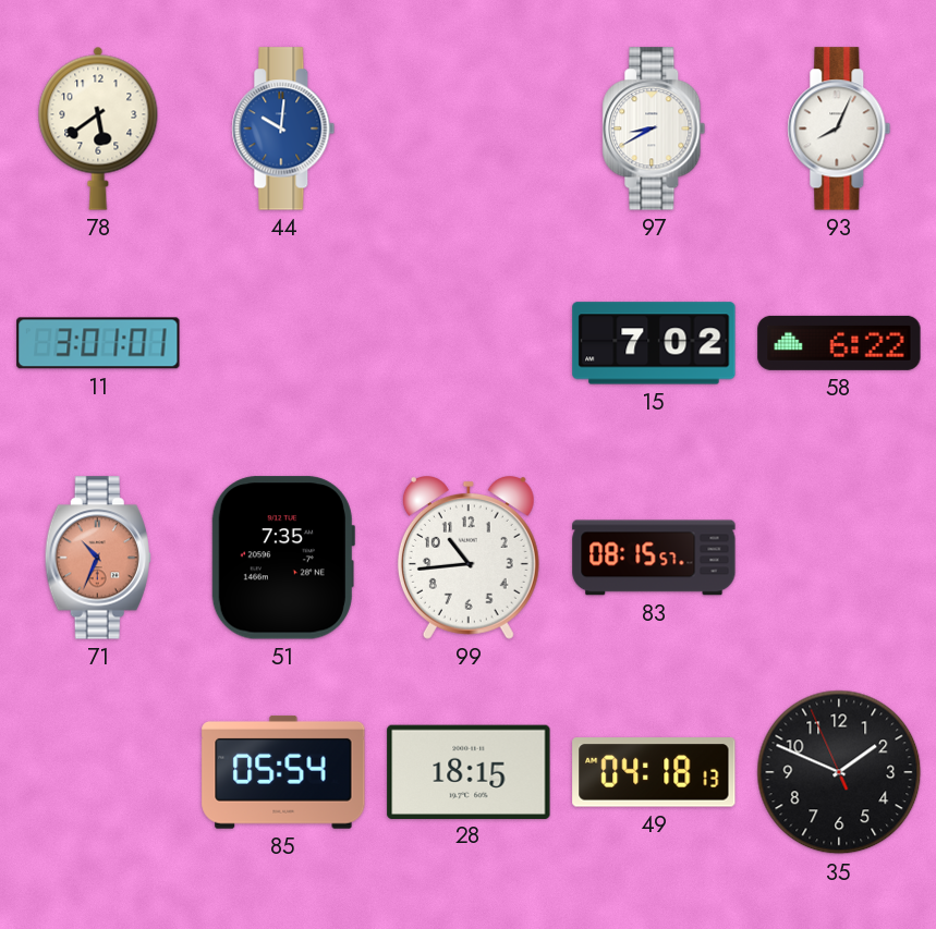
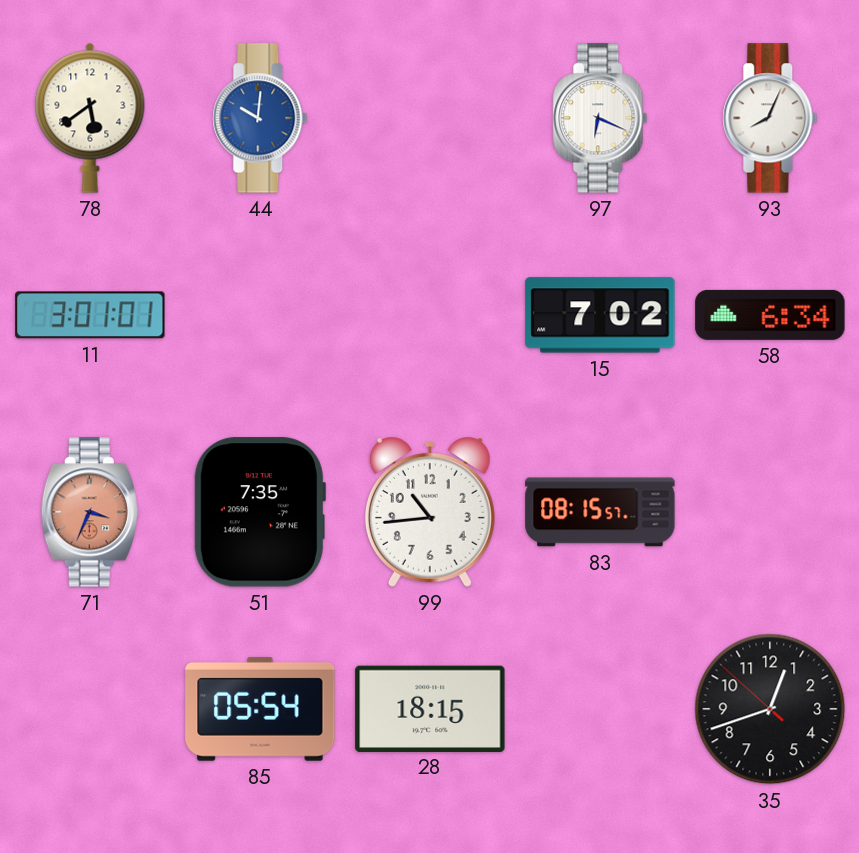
97: 8:40 -> 6:19
58: 6:22 -> 6:34
71: 10:34 -> 3:34
49: 04:18 -> none
35: 1:48 -> 12:41
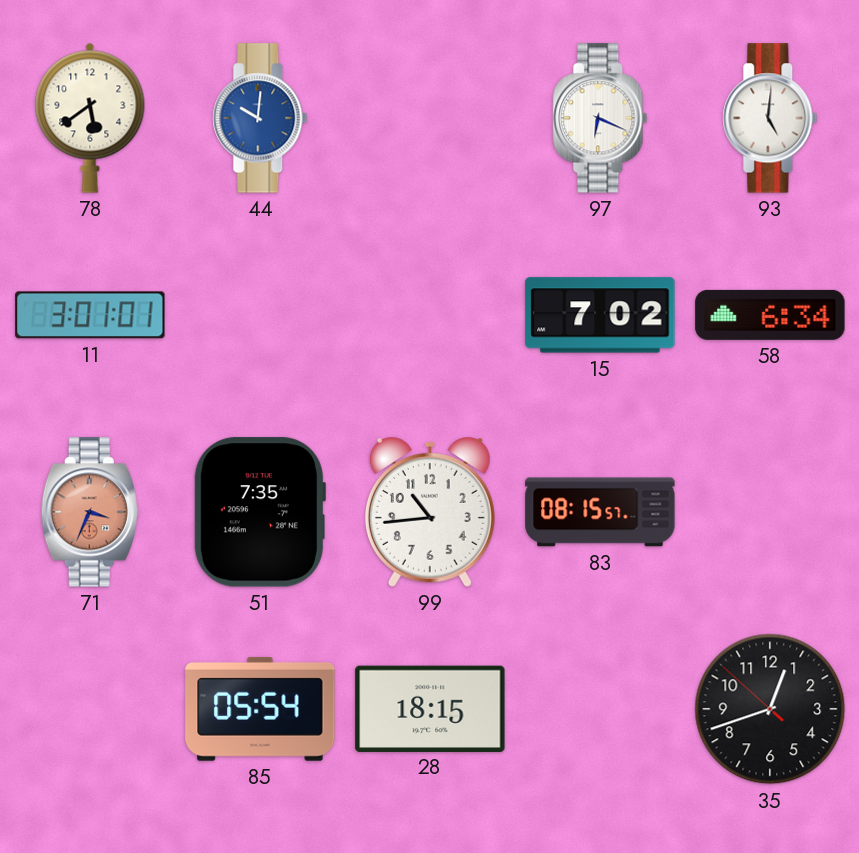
93: 8:04 -> 5:01
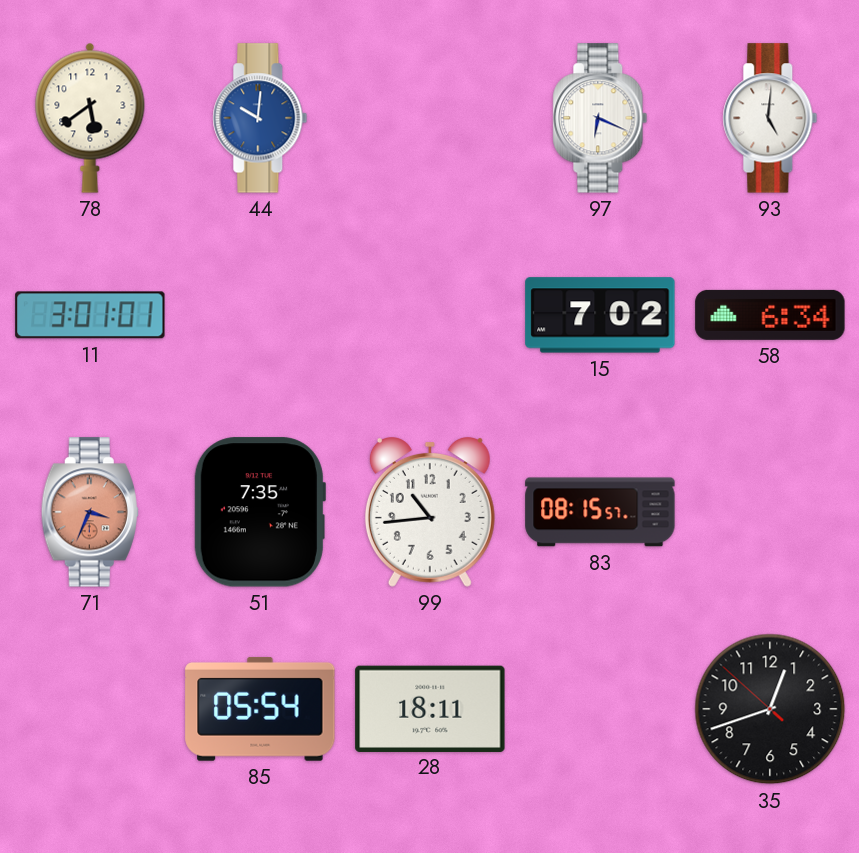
28: 18:15 -> 18:11
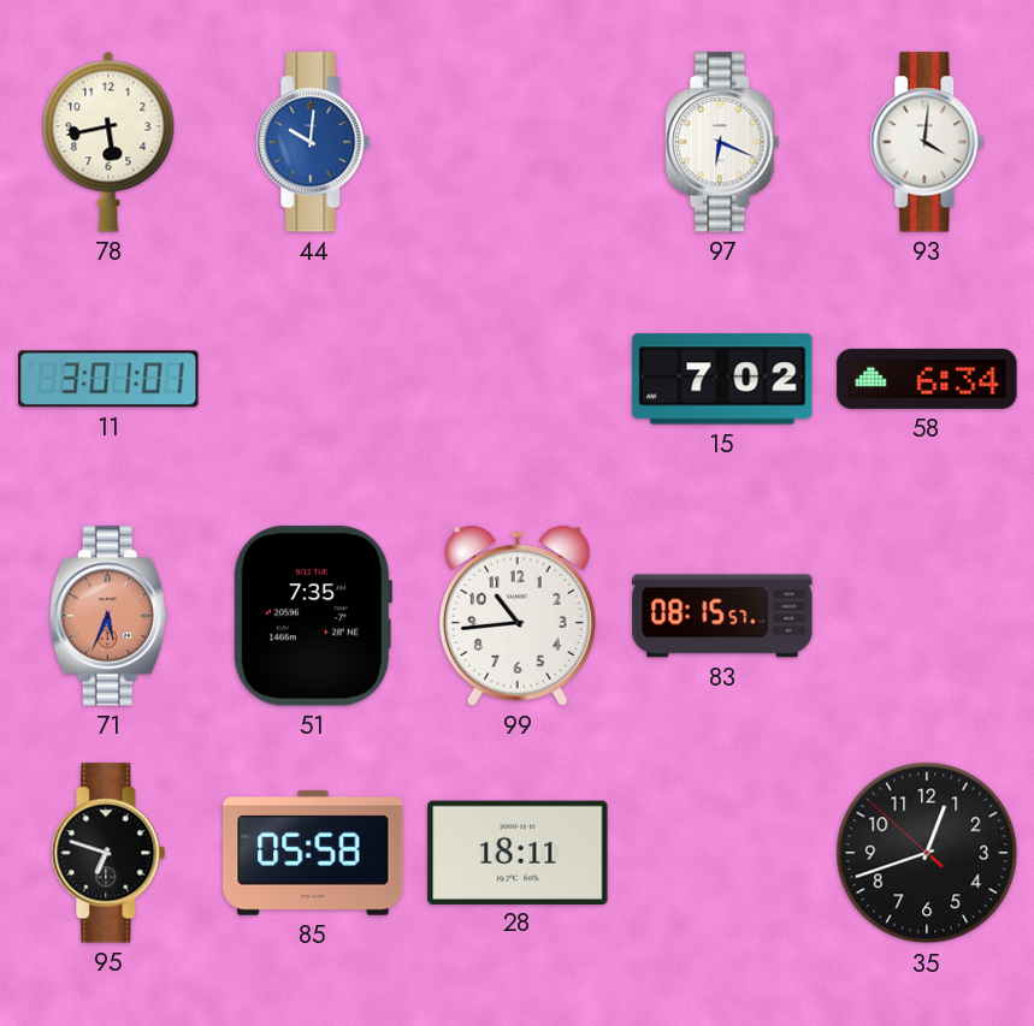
78: 5:39 -> 5:43
93: 5:01 -> 4:01
71: 3:34 -> 5:34
95: none -> 6:48
85: 05:54 -> 05:58
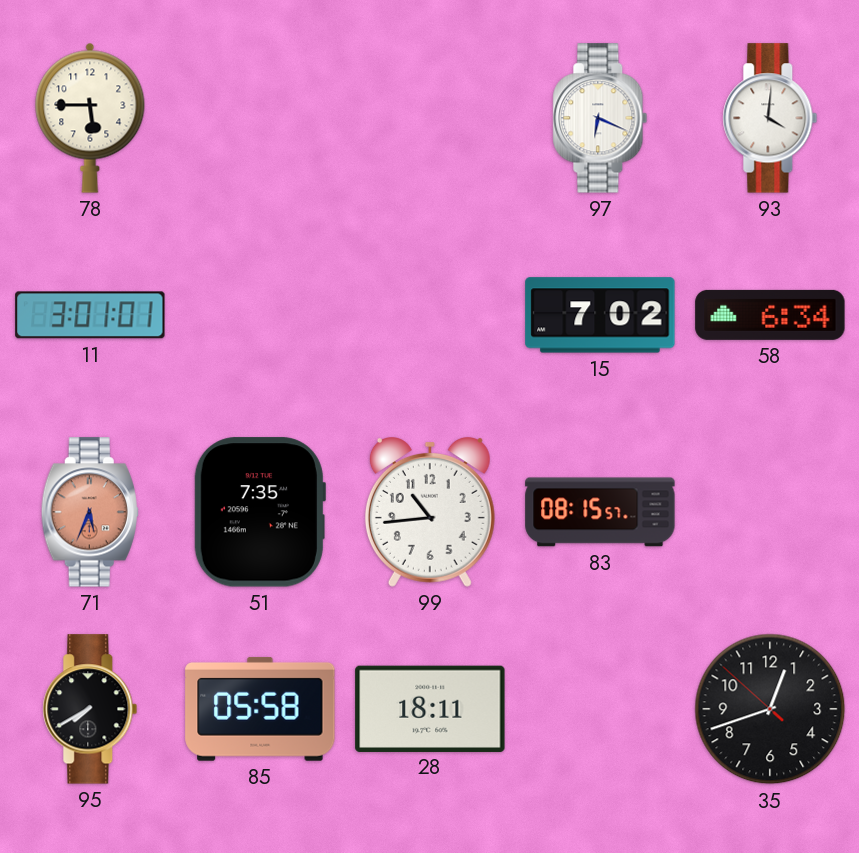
78: 5:43 -> 5:45
44: 10:01 -> none
95: 6:48 -> 7:40
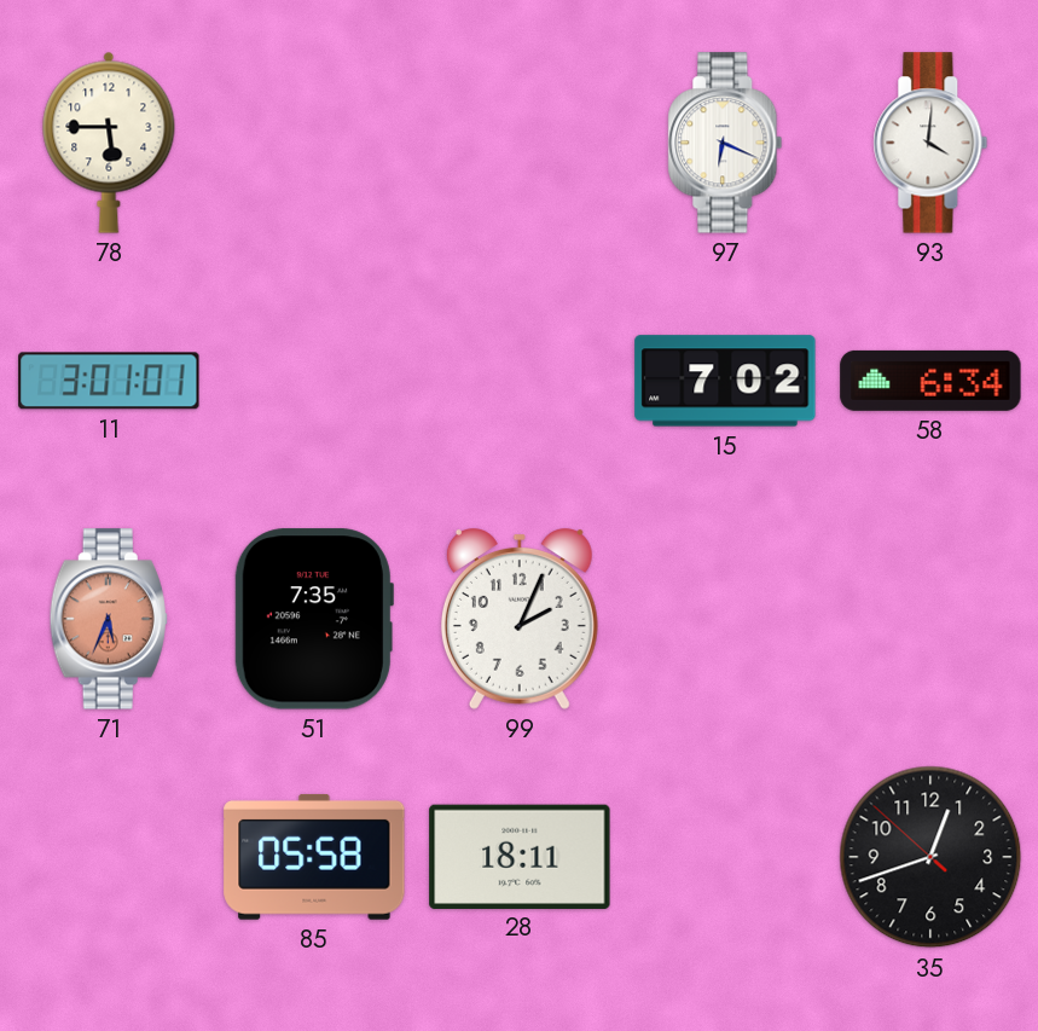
99: 10:44 -> 2:04
83: 08:15 -> none
95: 7:40 -> none
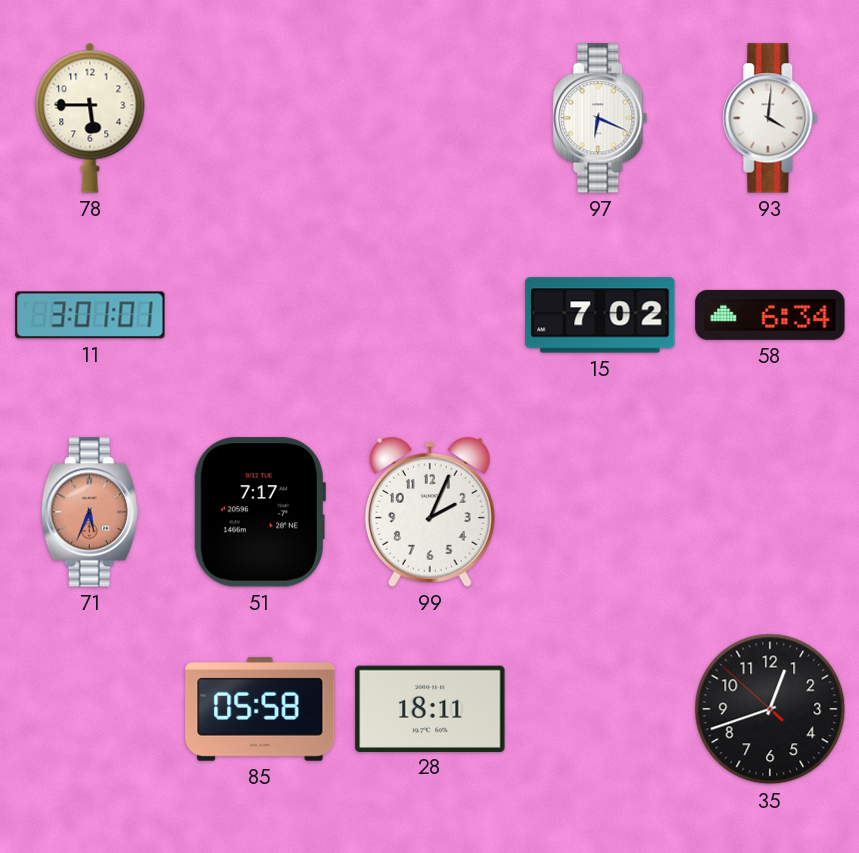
51: 7:35 -> 7:17
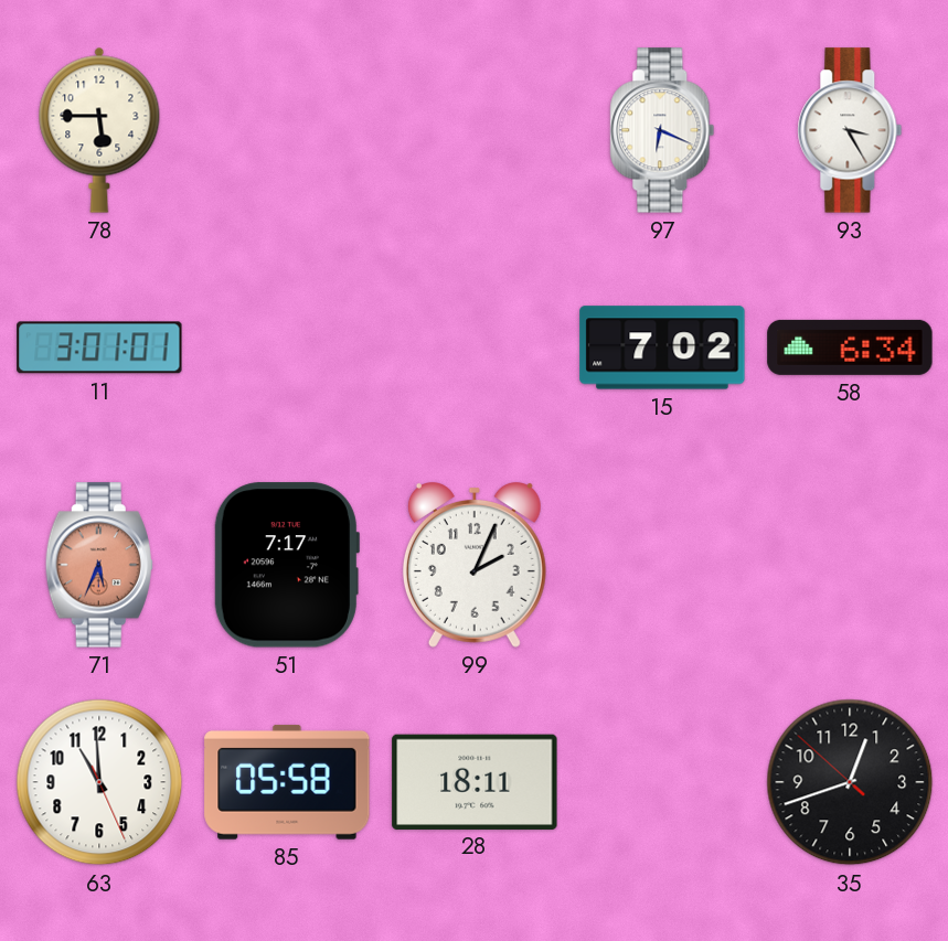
93: 4:01 -> 3:25
63: none -> 10:59
